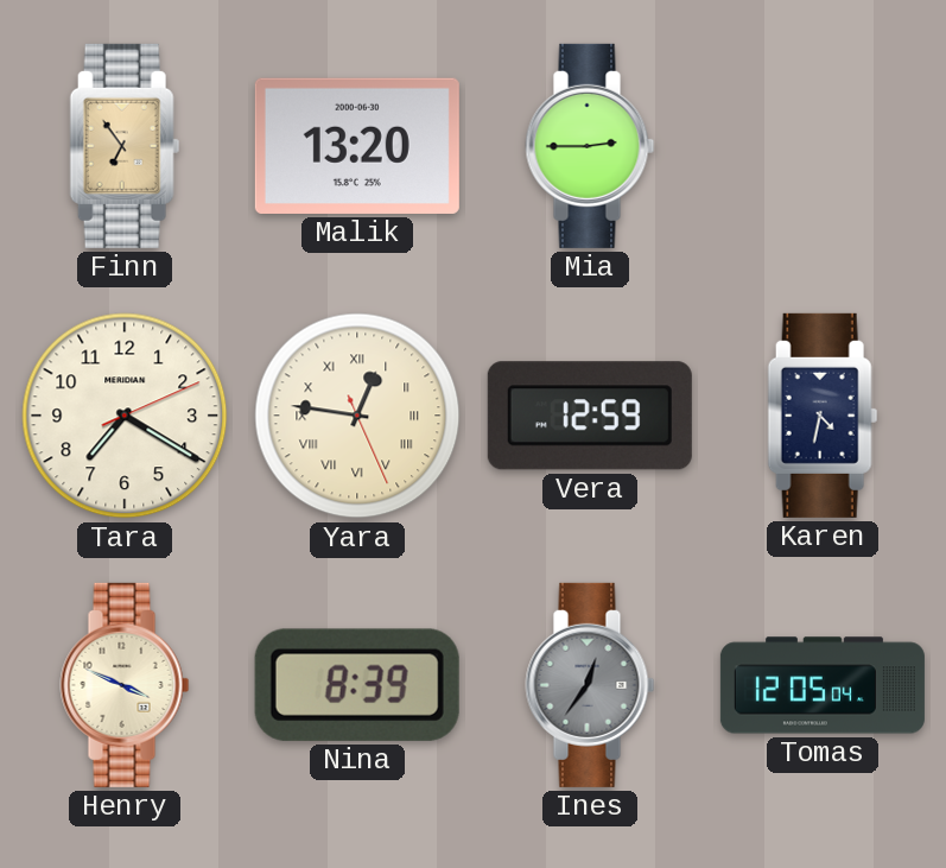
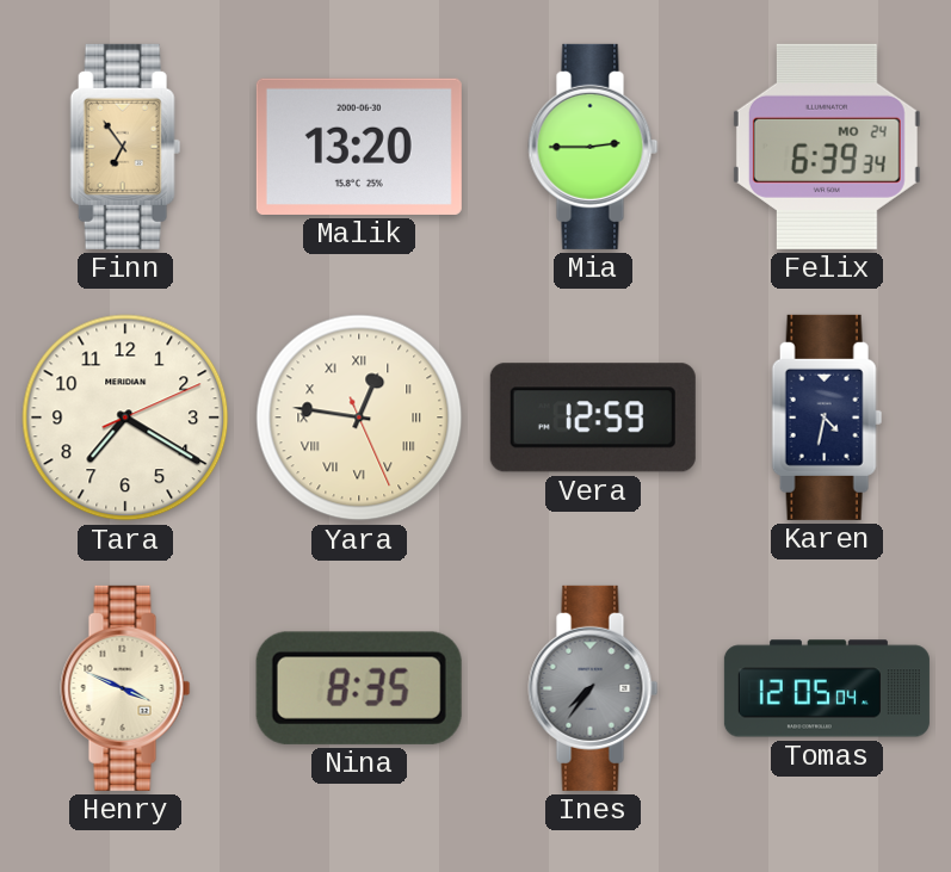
Felix: none -> 6:39
Nina: 8:39 -> 8:35
Ines: 12:36 -> 7:36
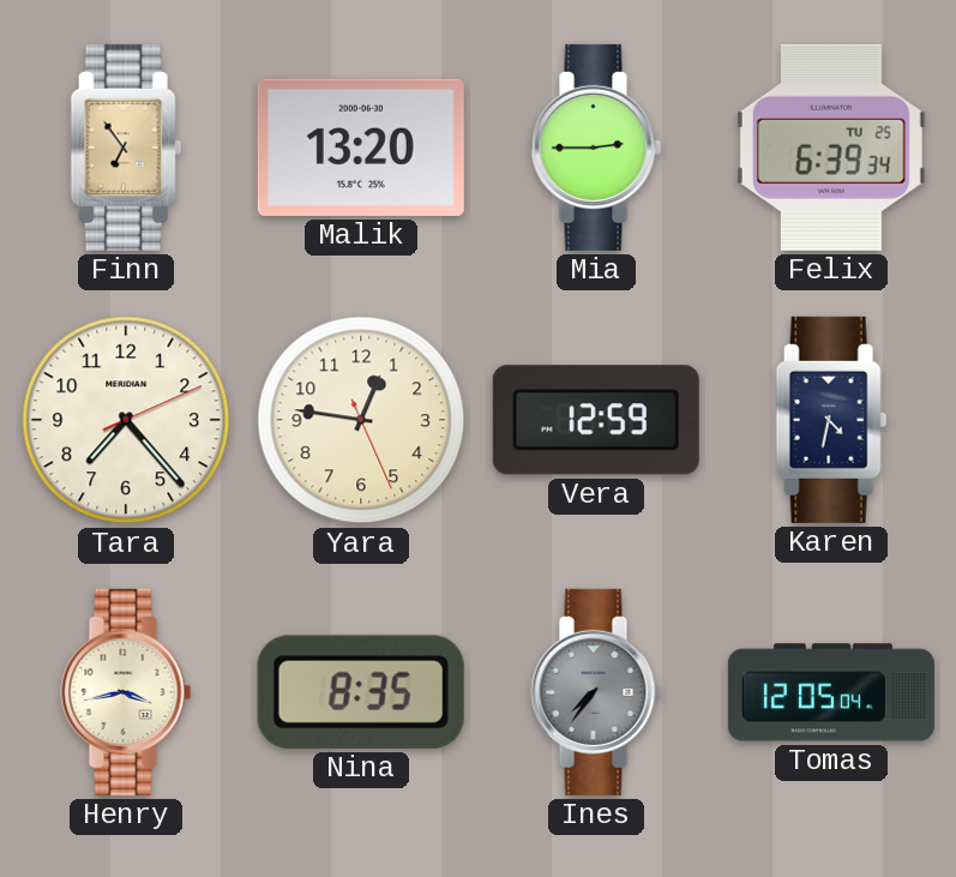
Felix date: MO 24 -> TU 25
Tara: 7:20 -> 7:23
Yara numerals: Roman -> Arabic
Henry: 3:49 -> 3:43
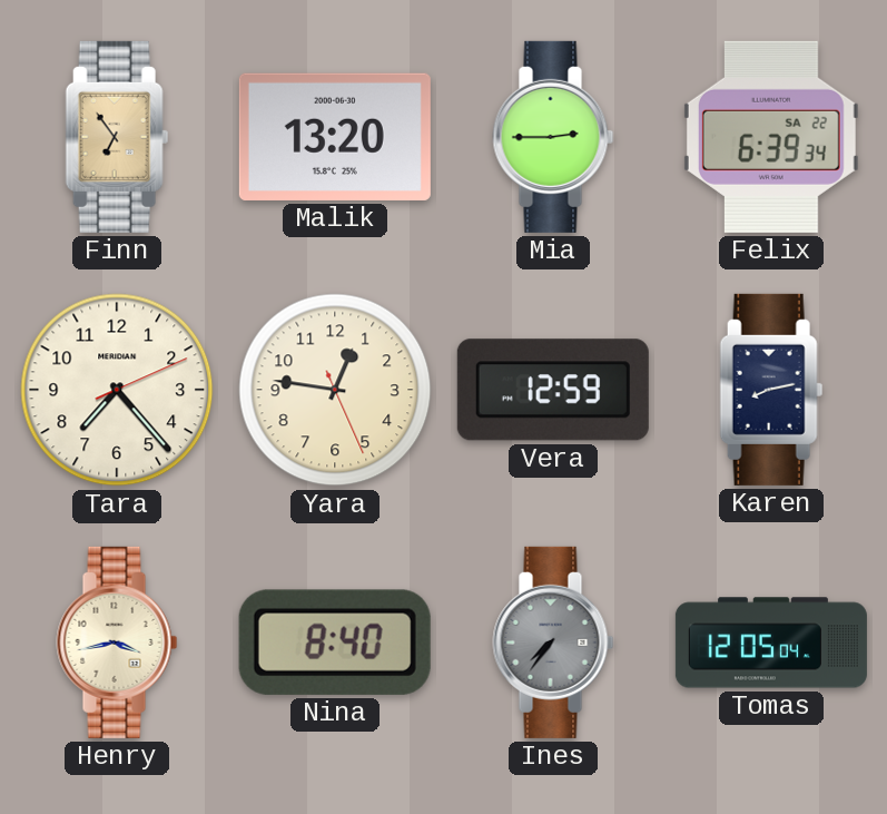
Felix date: TU 25 -> SA 22
Karen: 4:32 -> 8:13
Nina: 8:35 -> 8:40
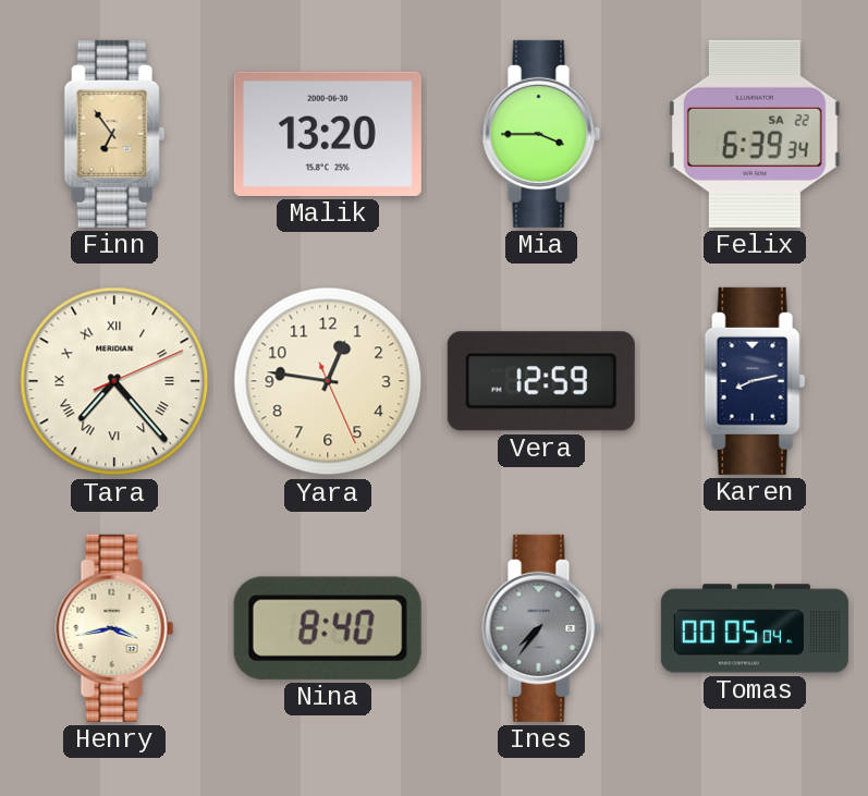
Mia: 2:45 -> 3:45
Tara numerals: Arabic -> Roman
Tomas: 12:05 -> 00:05
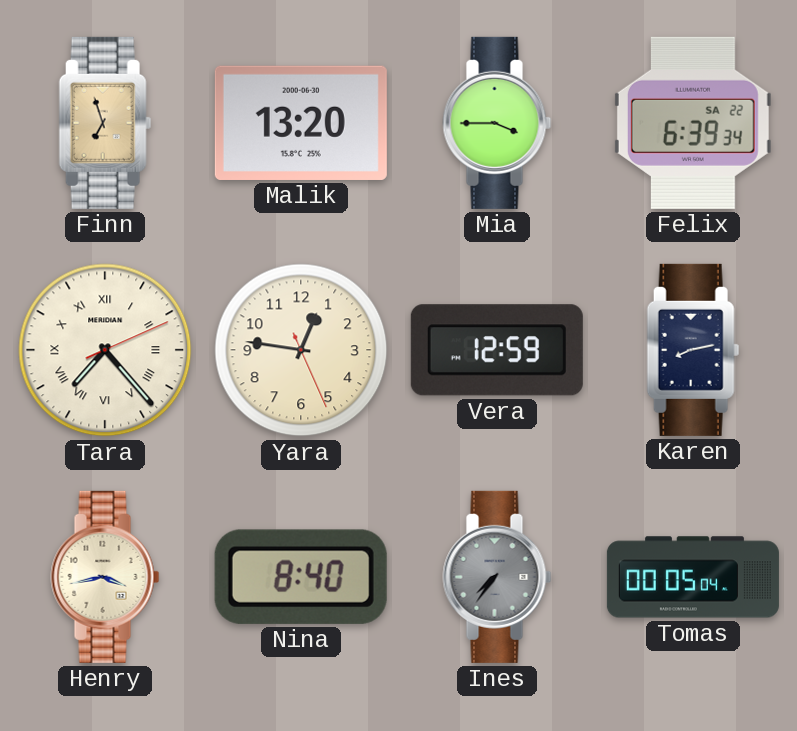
Finn: 6:54 -> 6:57
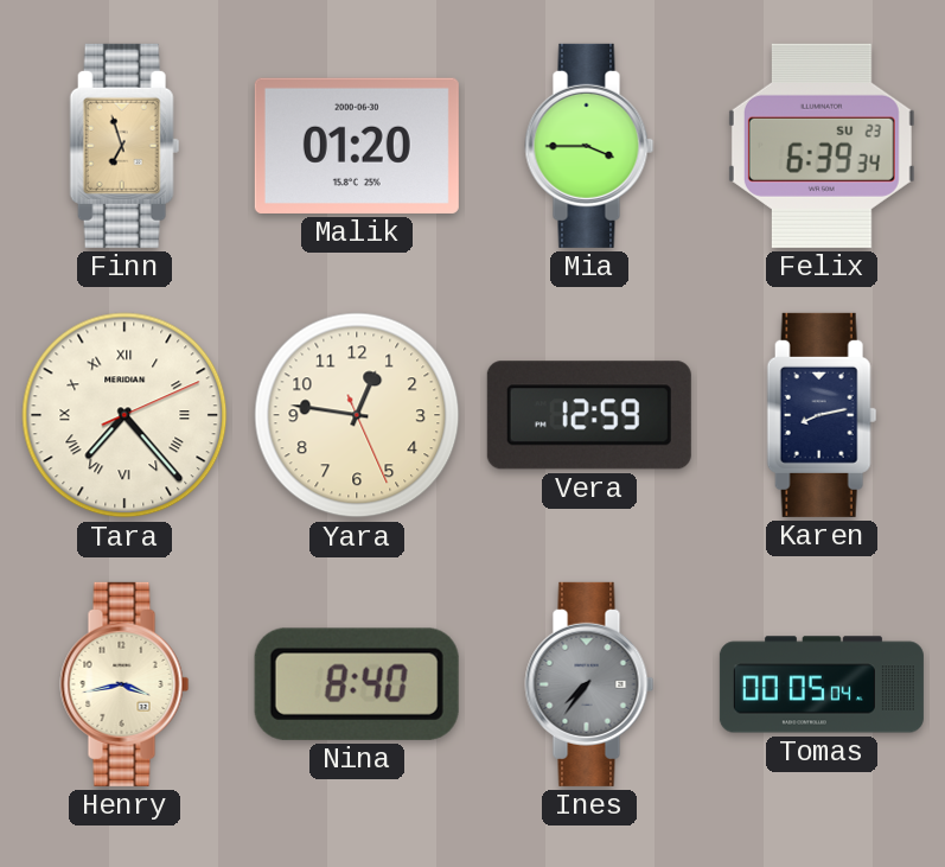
Malik: 13:20 -> 01:20
Felix date: SA 22 -> SU 23
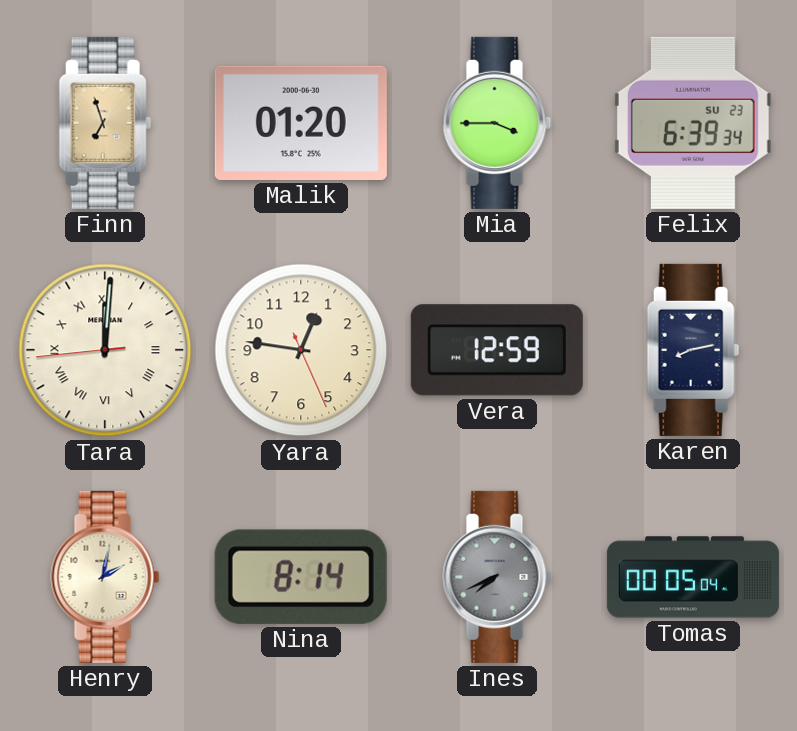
Tara: 7:23 -> 12:00
Henry: 3:43 -> 2:02
Nina: 8:40 -> 8:14
Ines: 7:36 -> 7:41
